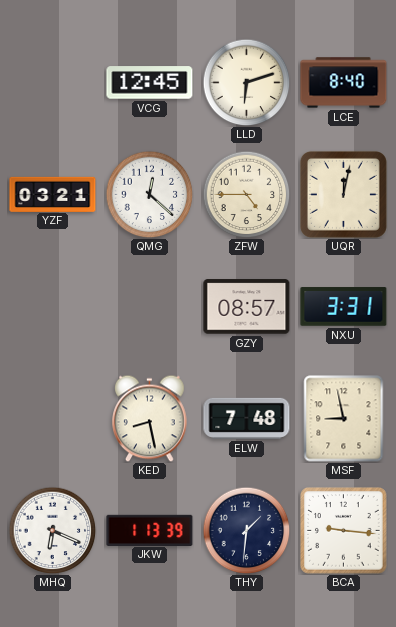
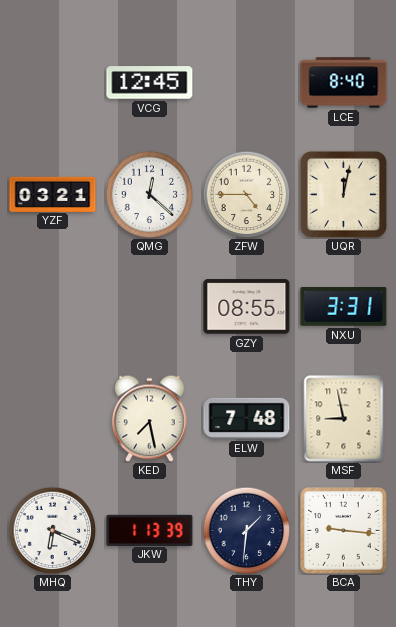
LLD: 6:12 -> none
GZY: 08:57 -> 08:55
KED: 8:28 -> 7:28
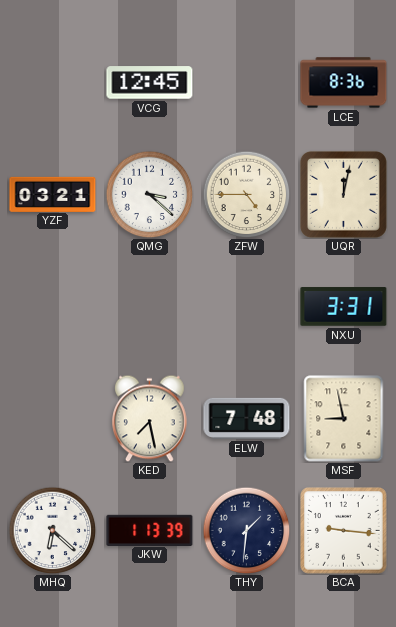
LCE: 8:40 -> 8:36
QMG: 12:22 -> 3:22
GZY: 08:55 -> none
MHQ: 6:19 -> 6:22
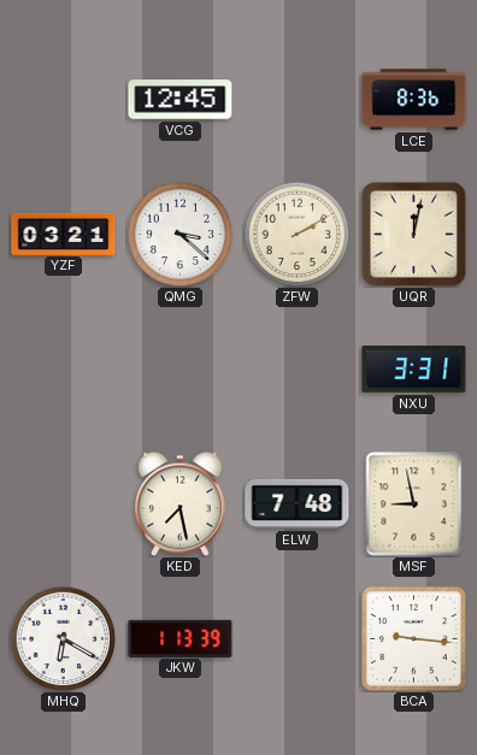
ZFW: 4:45 -> 2:10
MHQ: 6:22 -> 6:20
THY: 1:31 -> none
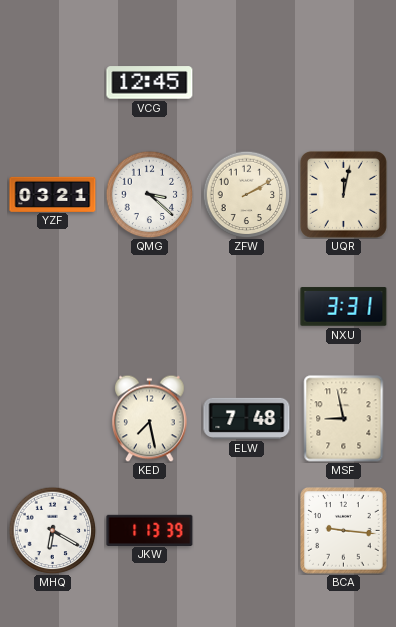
LCE: 8:36 -> none
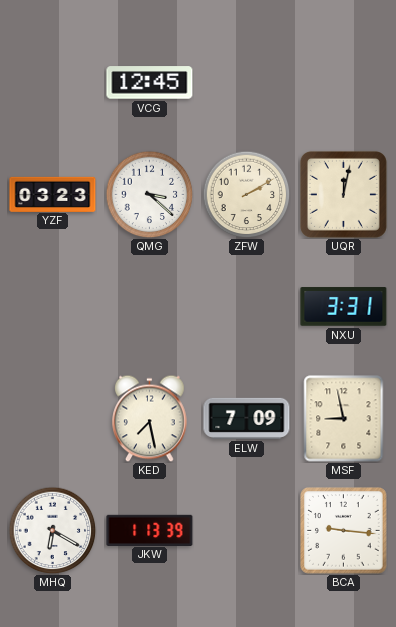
YZF: 03:21 -> 03:23
ELW: 7:48 -> 7:09
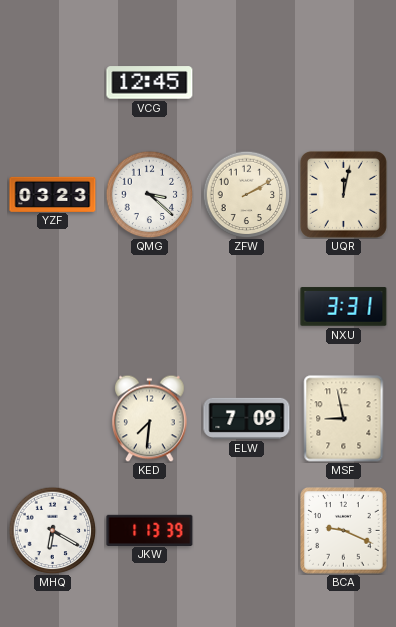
KED: 7:28 -> 7:31
BCA: 9:16 -> 9:19
